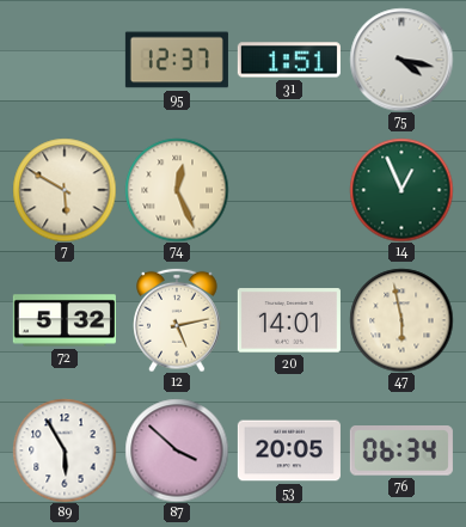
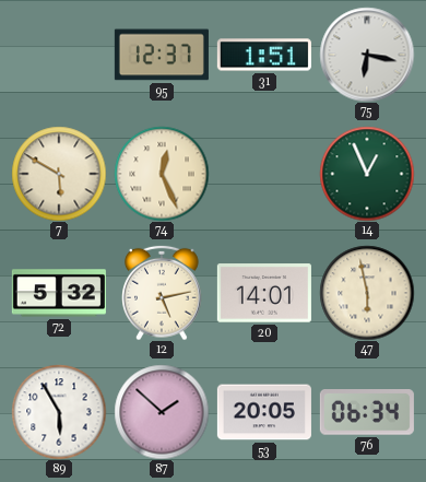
75: 4:17 -> 6:17
87: 3:52 -> 1:52
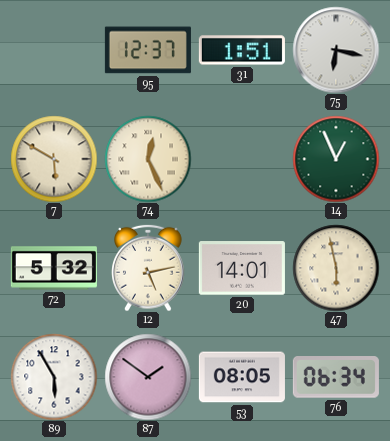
87: 1:52 -> 1:51
53: 20:05 -> 08:05
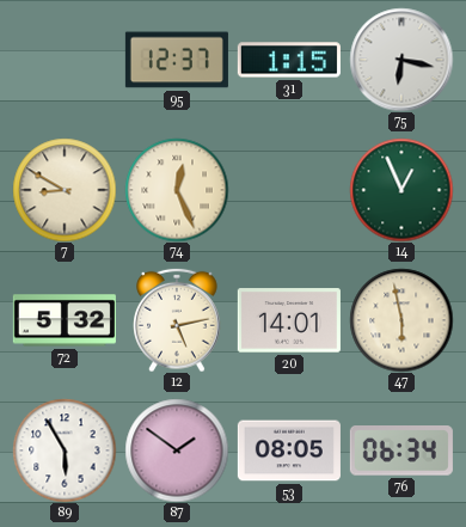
31: 1:51 -> 1:15
7: 5:50 -> 8:50
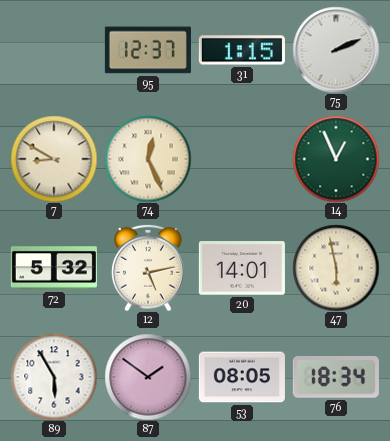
75: 6:17 -> 2:11
76: 06:34 -> 18:34
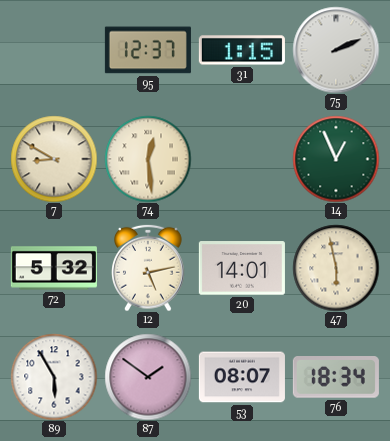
74: 12:26 -> 12:29
53: 08:05 -> 08:07
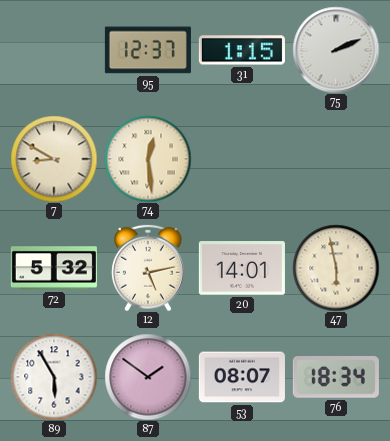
14: 12:56 -> none
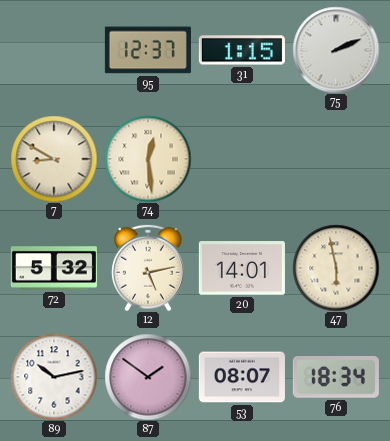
89: 5:55 -> 10:13
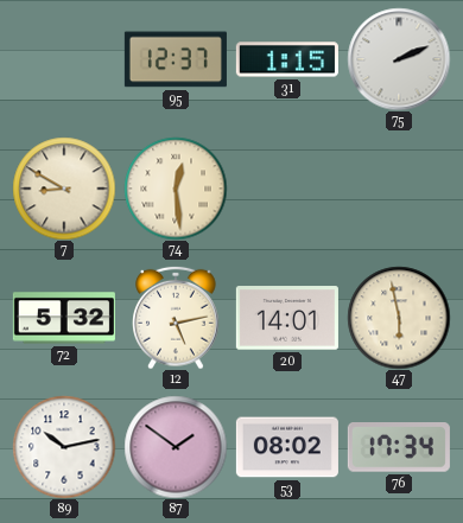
53: 08:07 -> 08:02
76: 18:34 -> 17:34
